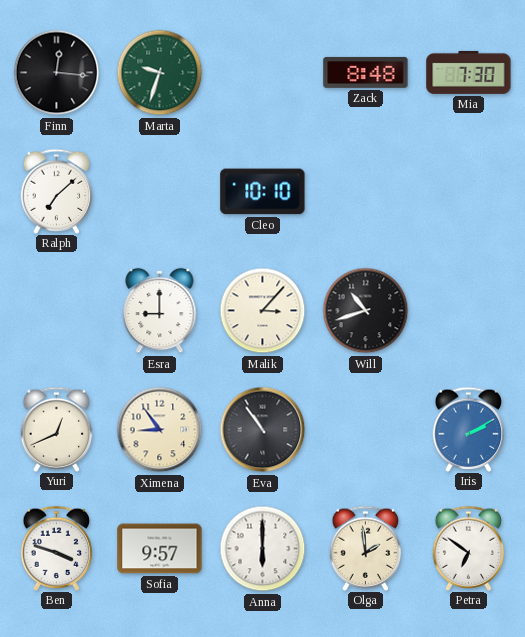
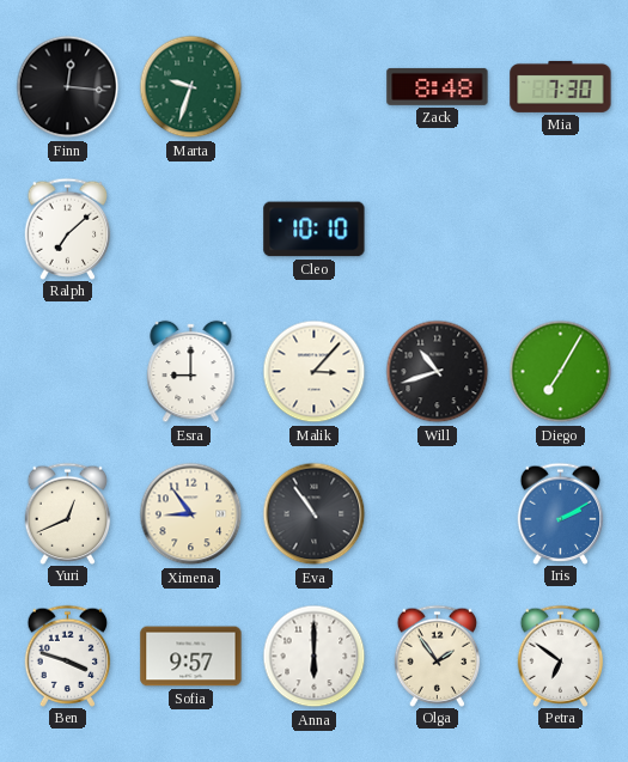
Diego: none -> 7:05
Olga: 1:59 -> 1:54
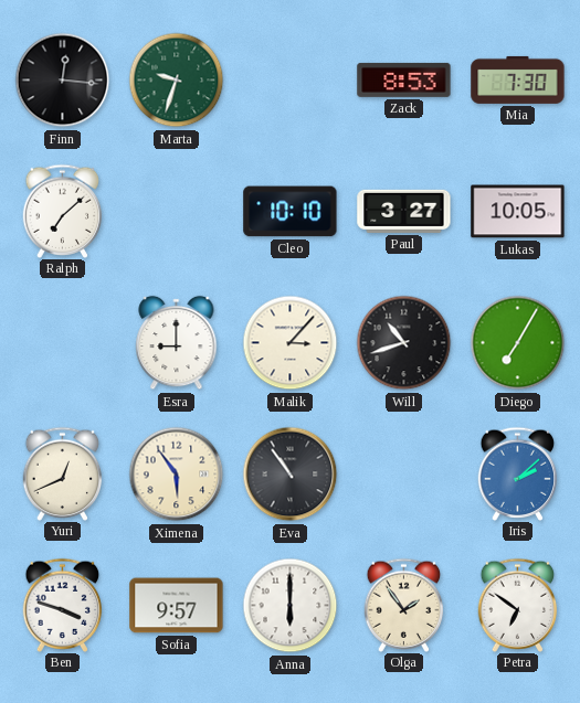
Zack: 8:48 -> 8:53
Paul: none -> 3:27
Lukas: none -> 10:05
Ximena: 8:54 -> 5:54
Iris: 2:10 -> 2:08
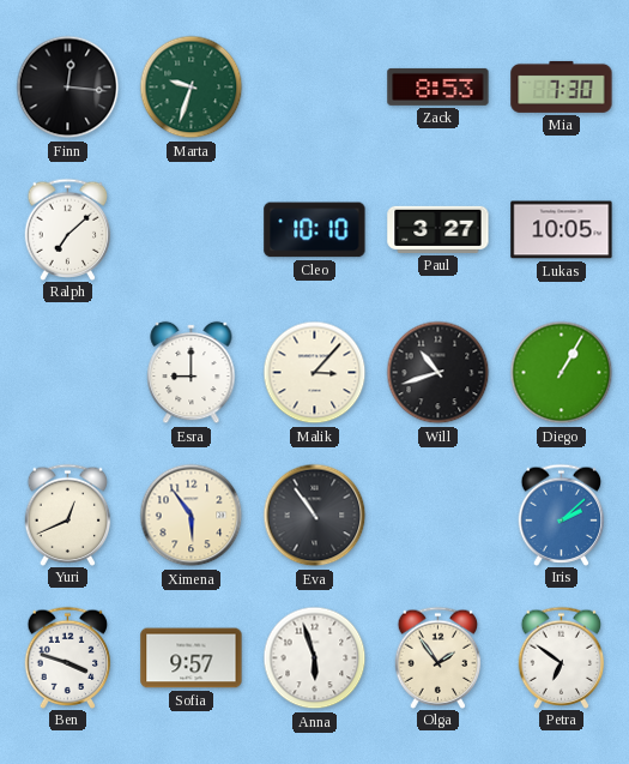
Diego: 7:05 -> 1:05
Anna: 6:00 -> 5:57
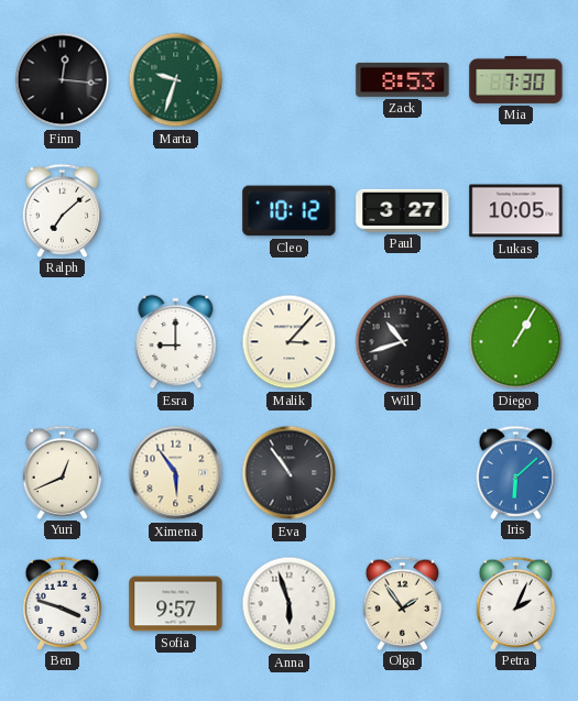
Cleo: 10:10 -> 10:12
Iris: 2:08 -> 6:08
Petra: 6:51 -> 2:04
